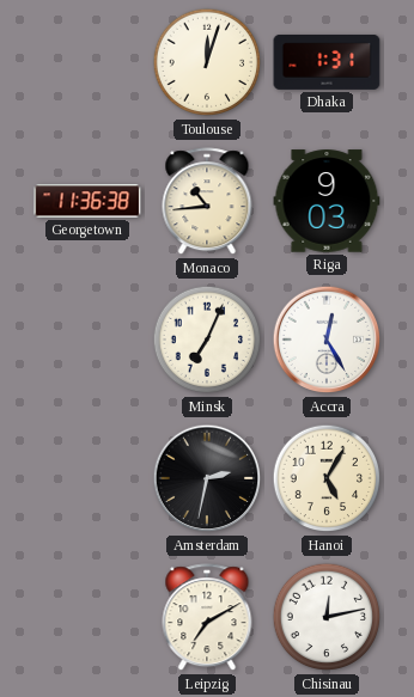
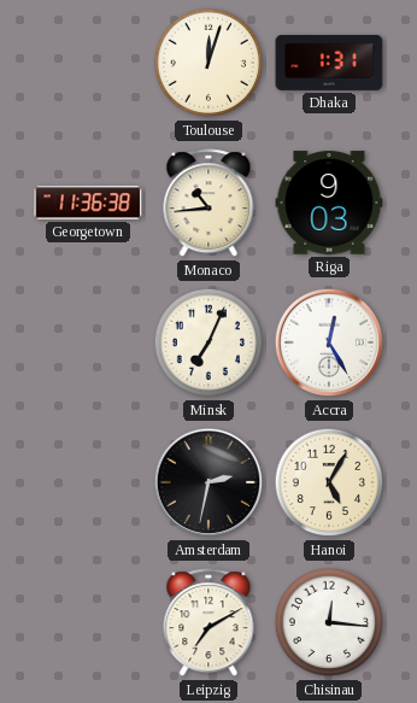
Chisinau: 12:13 -> 12:16
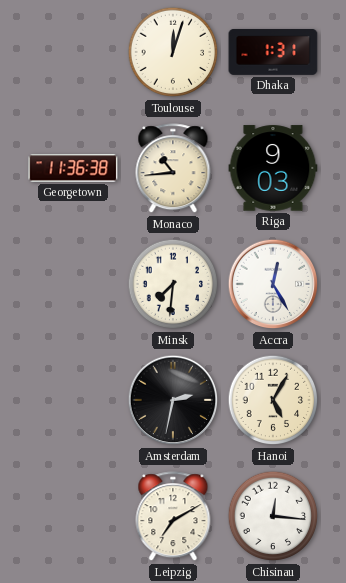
Minsk: 7:04 -> 7:31
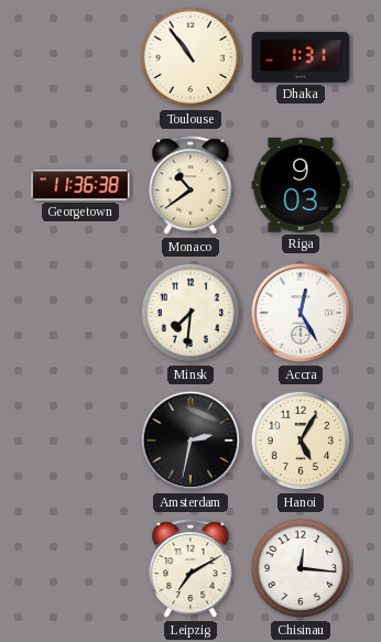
Toulouse: 12:03 -> 10:54
Monaco: 10:44 -> 10:39
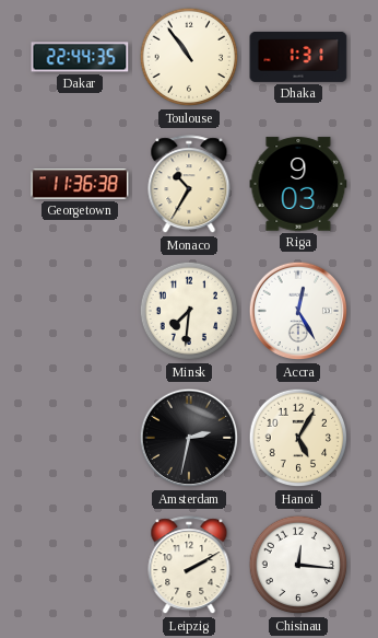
Dakar: none -> 22:44
Monaco: 10:39 -> 10:35
Leipzig: 7:10 -> 2:10
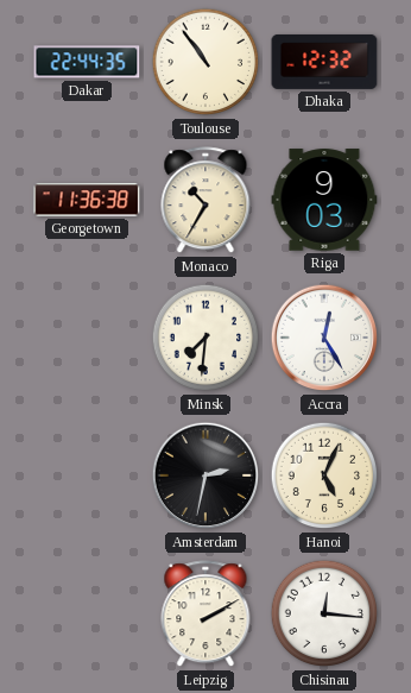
Dhaka: 1:31 -> 12:32
Hanoi: 5:05 -> 5:04
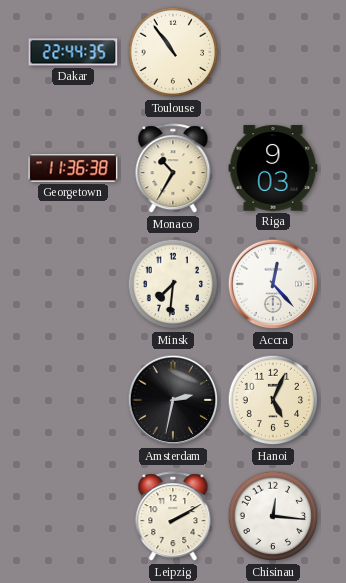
Dhaka: 12:32 -> none
Accra: 12:25 -> 12:23
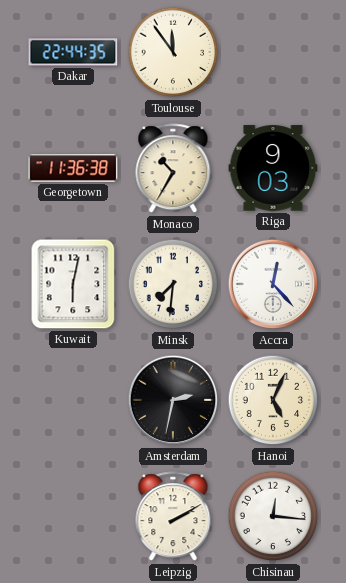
Toulouse: 10:54 -> 11:54
Kuwait: none -> 6:02
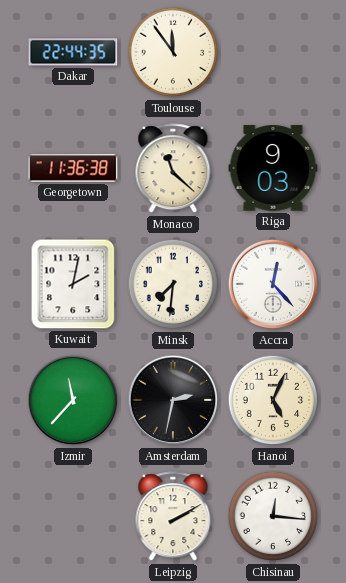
Monaco: 10:35 -> 11:22
Kuwait: 6:02 -> 2:02
Izmir: none -> 11:37
